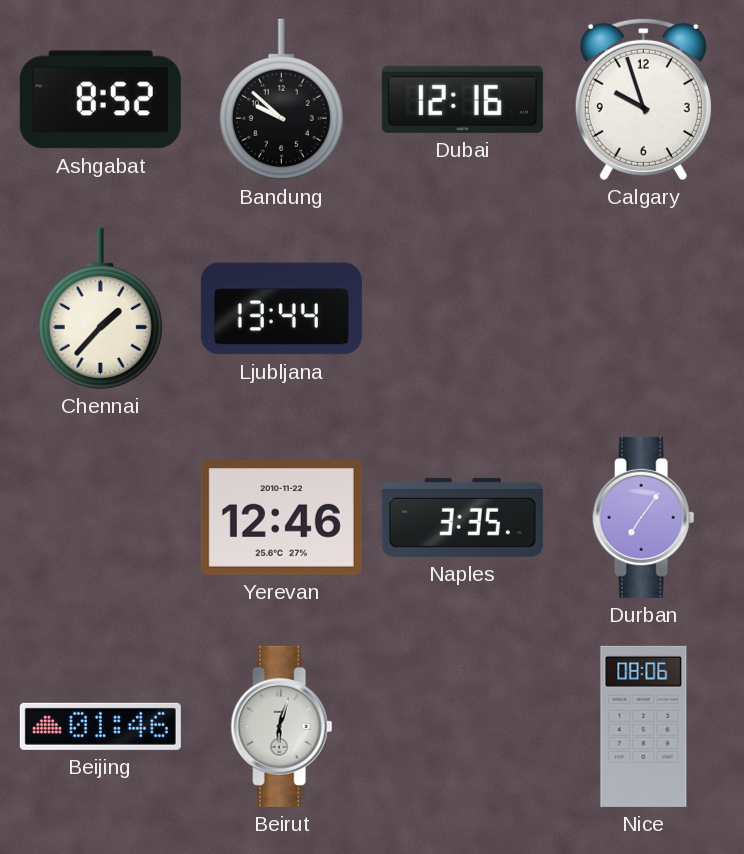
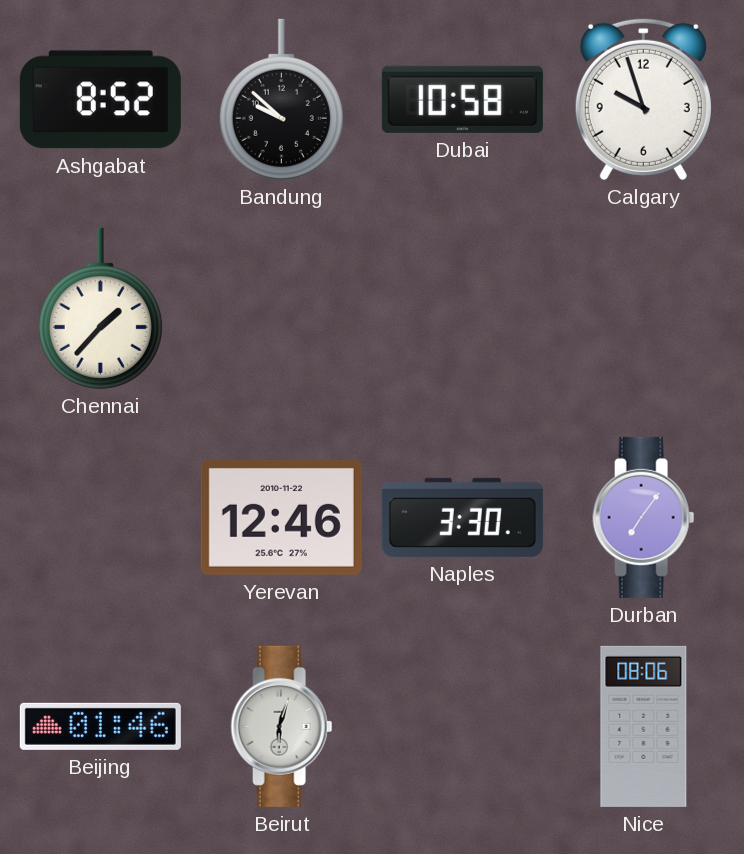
Dubai: 12:16 -> 10:58
Ljubljana: 13:44 -> none
Naples: 3:35 -> 3:30
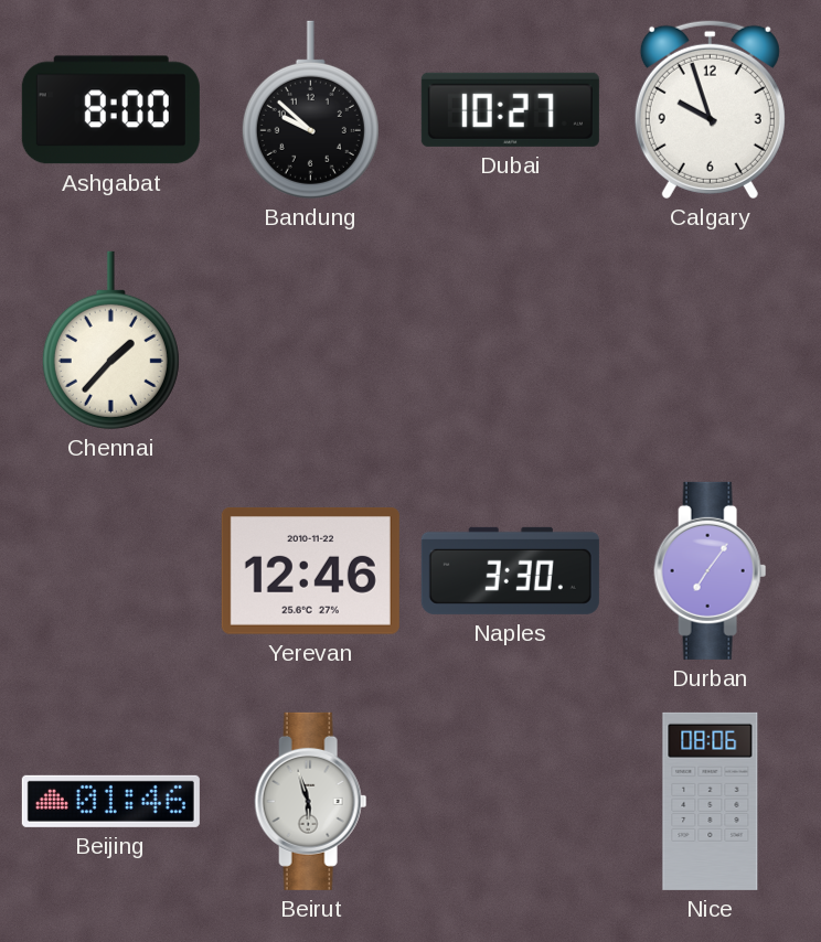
Ashgabat: 8:52 -> 8:00
Dubai: 10:58 -> 10:27
Beirut: 6:03 -> 5:57
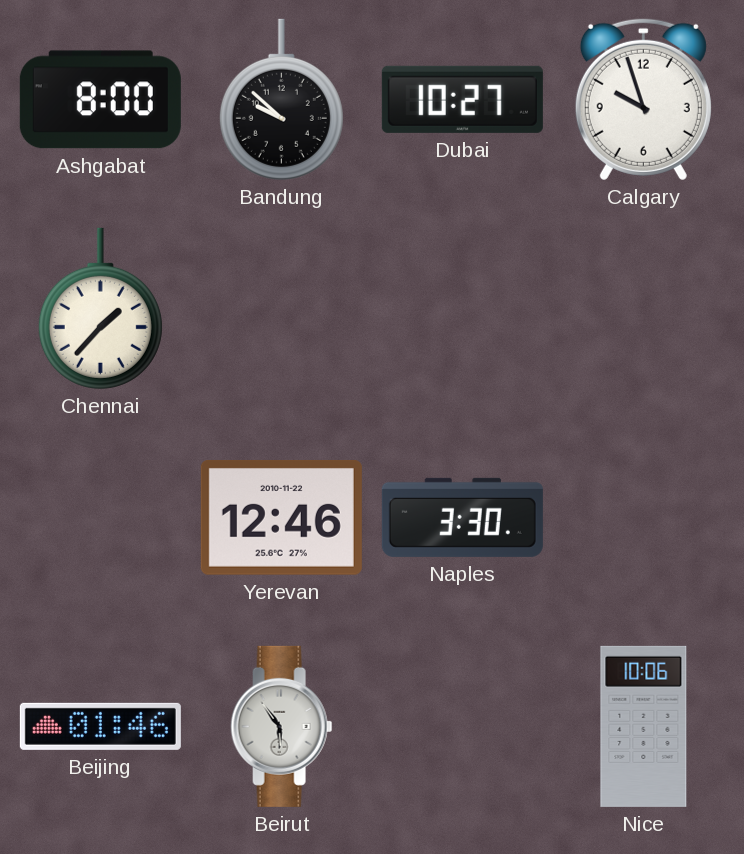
Durban: 7:06 -> none
Beirut: 5:57 -> 5:54
Nice: 08:06 -> 10:06
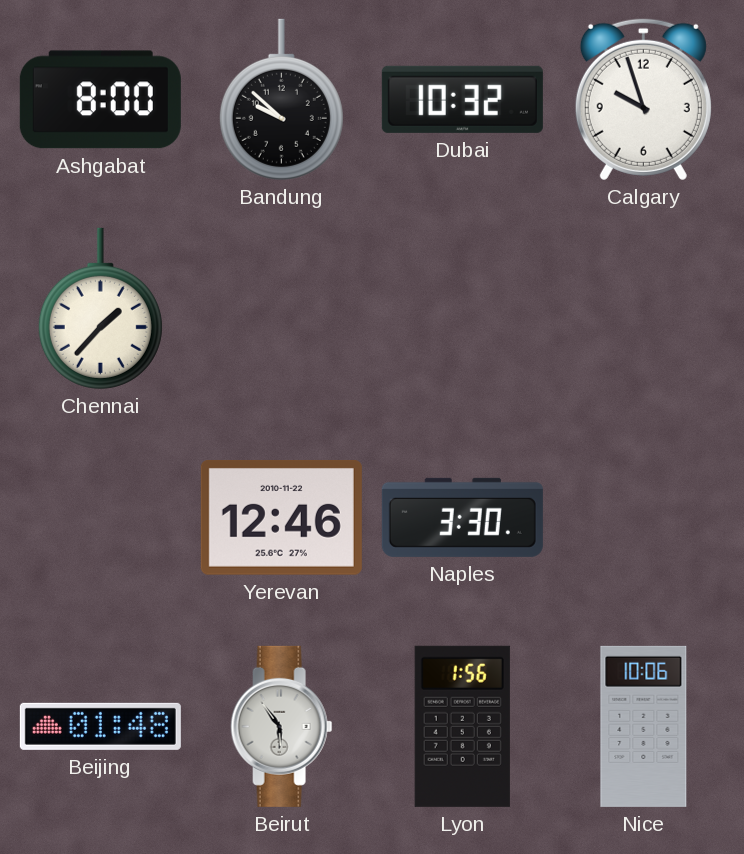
Dubai: 10:27 -> 10:32
Beijing: 01:46 -> 01:48
Lyon: none -> 1:56
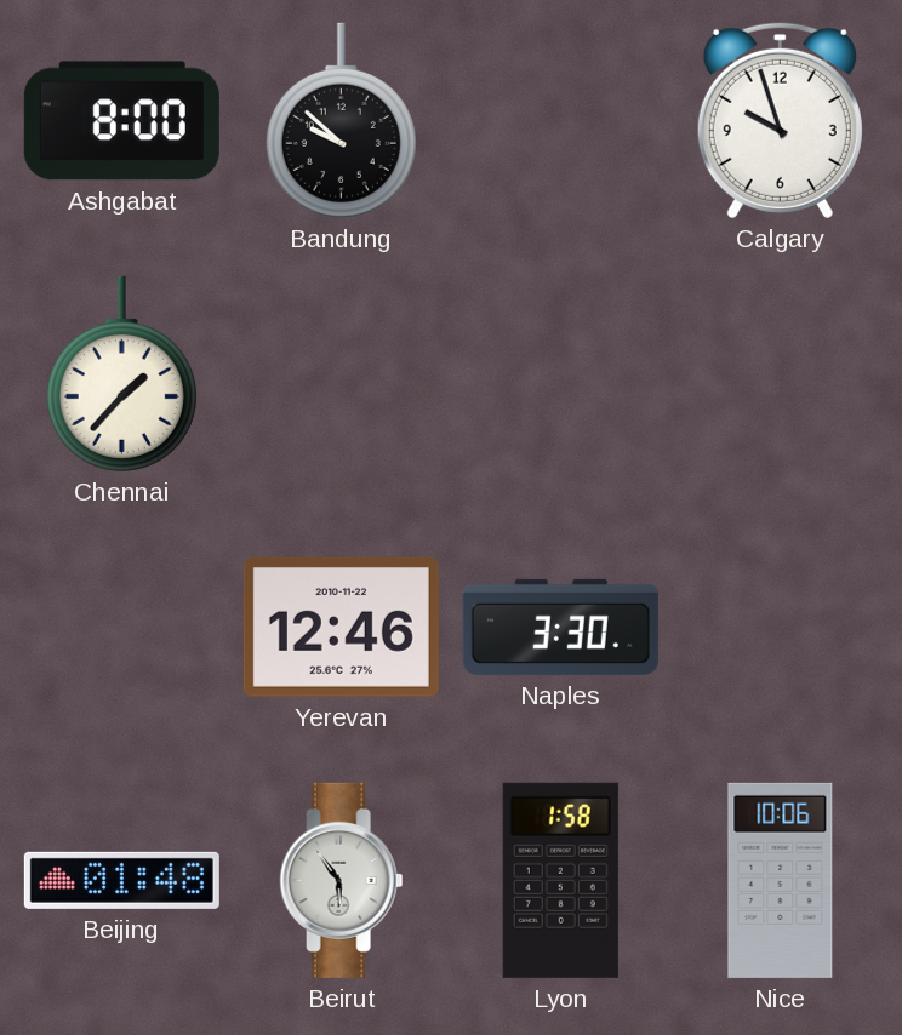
Dubai: 10:32 -> none
Lyon: 1:56 -> 1:58
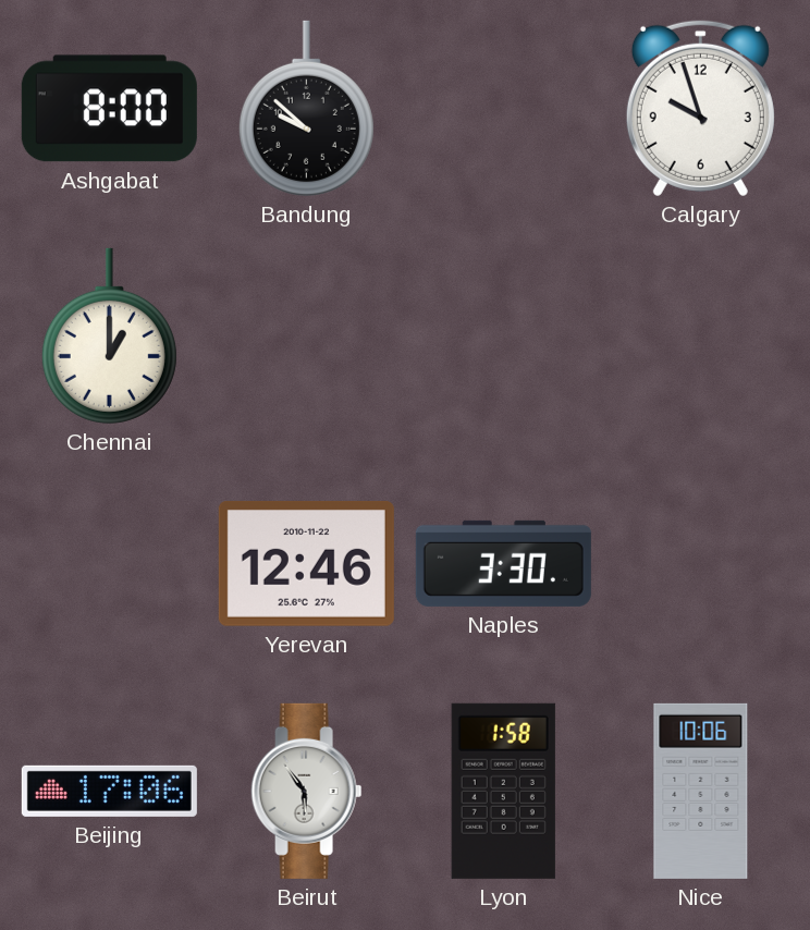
Chennai: 1:37 -> 1:00
Beijing: 01:48 -> 17:06
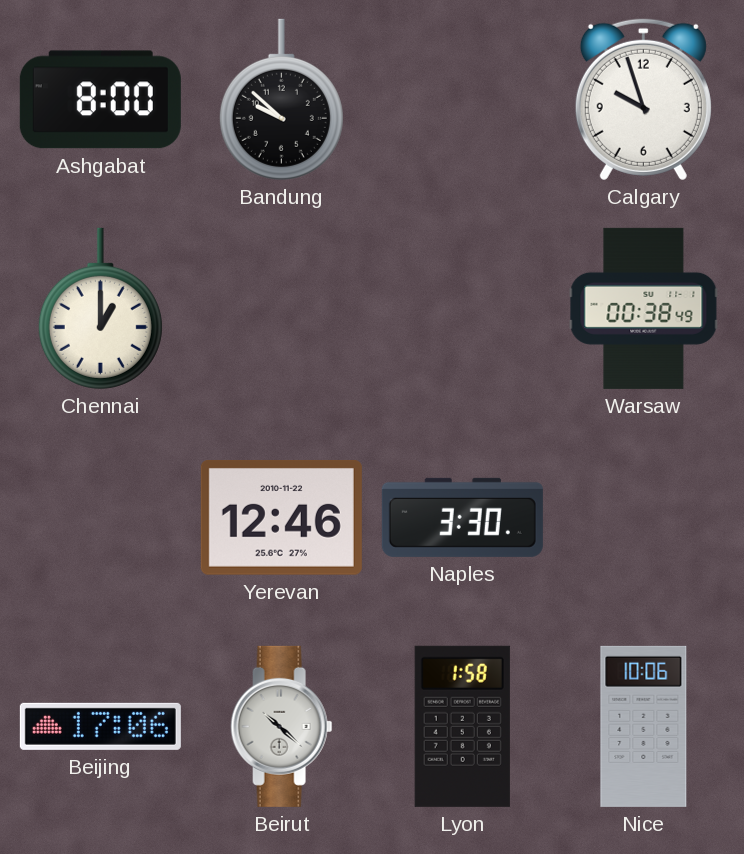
Warsaw: none -> 00:38
Beirut: 5:54 -> 10:22
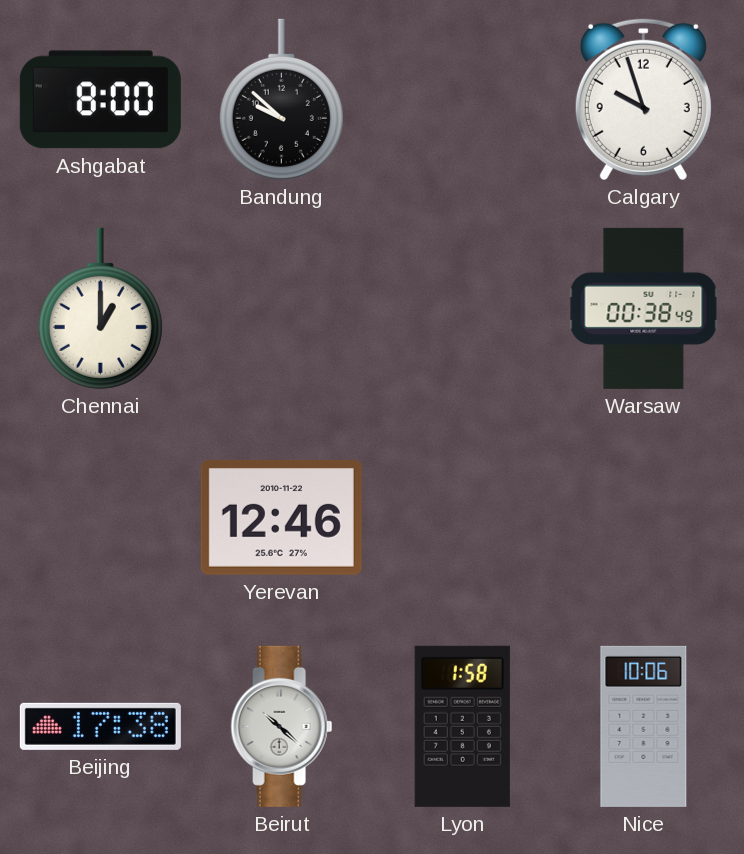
Naples: 3:30 -> none
Beijing: 17:06 -> 17:38
